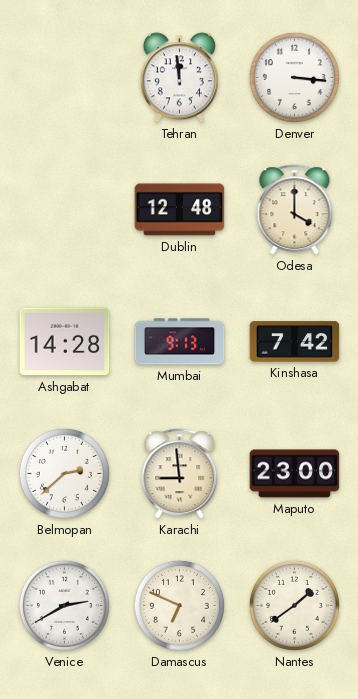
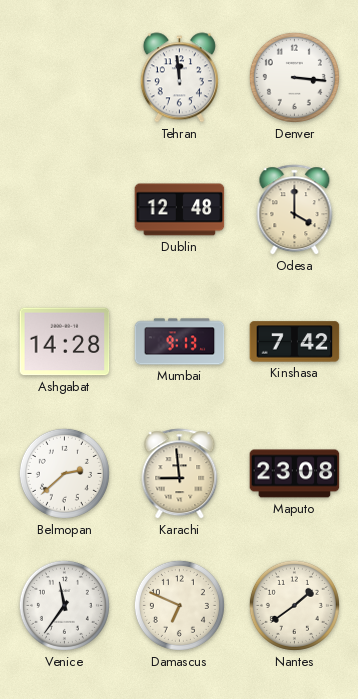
Maputo: 23:00 -> 23:08
Venice: 2:40 -> 11:36
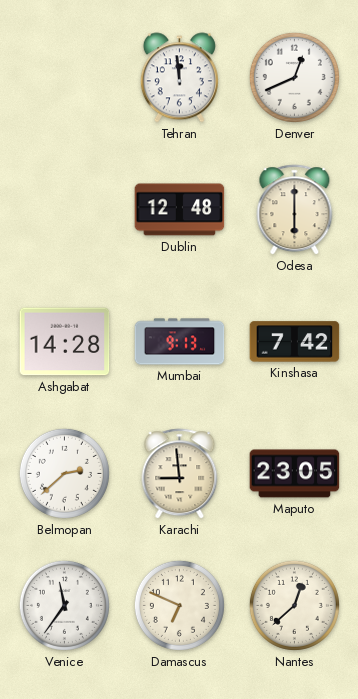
Denver: 3:16 -> 12:41
Odesa: 4:00 -> 6:00
Maputo: 23:08 -> 23:05
Nantes: 1:39 -> 12:38
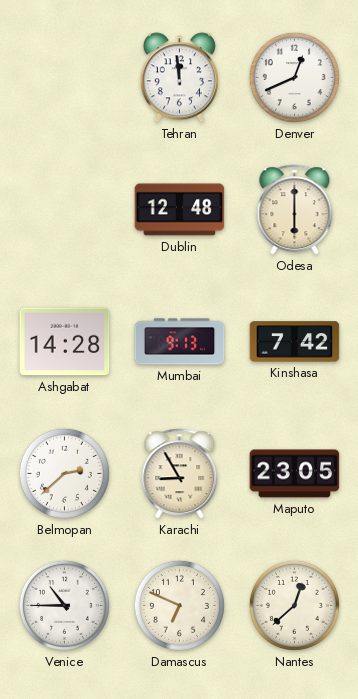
Karachi: 8:59 -> 8:55
Venice: 11:36 -> 10:45
